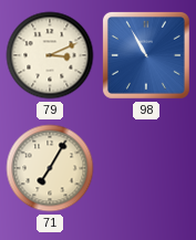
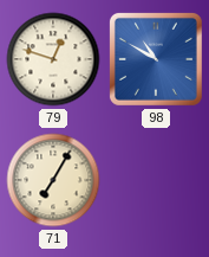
79: 3:11 -> 12:48
98: 10:55 -> 10:50
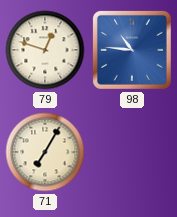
98: 10:50 -> 10:46
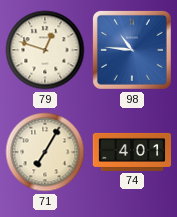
74: none -> 4:01
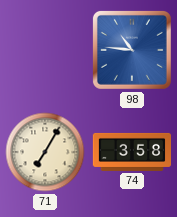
79: 12:48 -> none
74: 4:01 -> 3:58
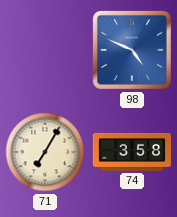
98: 10:46 -> 4:49
